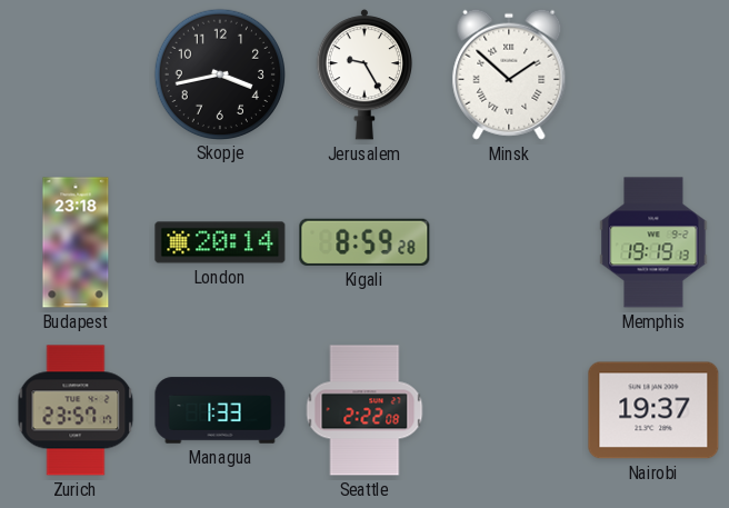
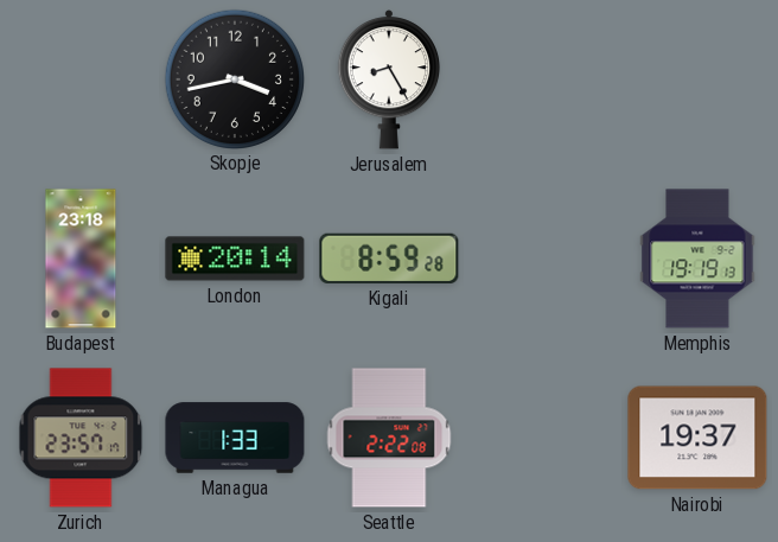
Jerusalem: 9:25 -> 8:25
Minsk: 1:52 -> none
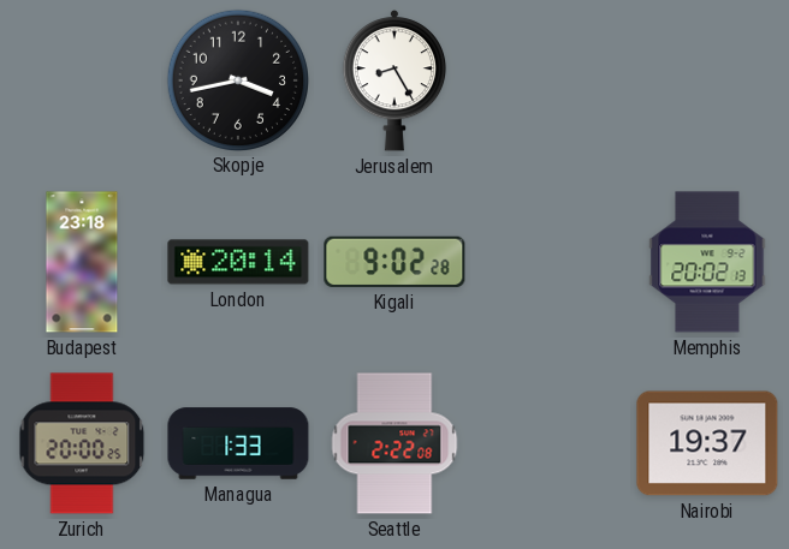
Kigali: 8:59 -> 9:02
Memphis: 19:19 -> 20:02
Zurich: 23:57 -> 20:00
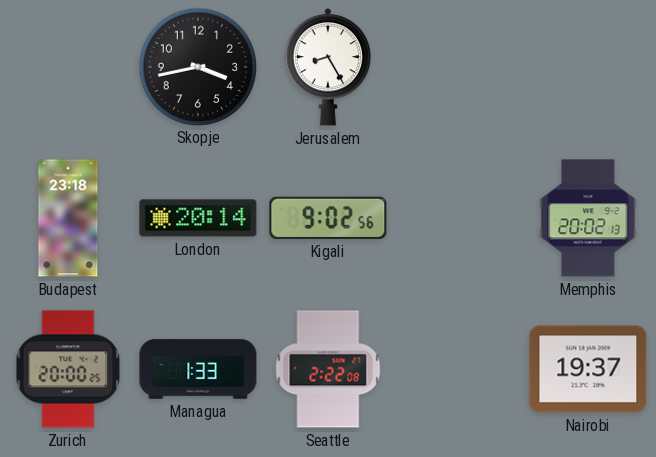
Kigali: 9:02:28 -> 9:02:56
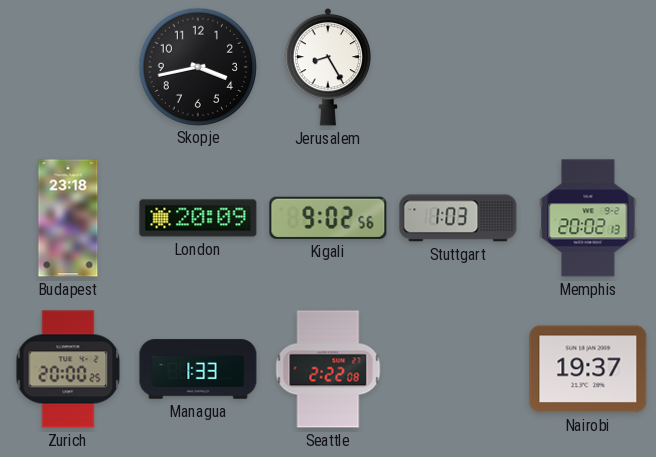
London: 20:14 -> 20:09
Stuttgart: none -> 1:03
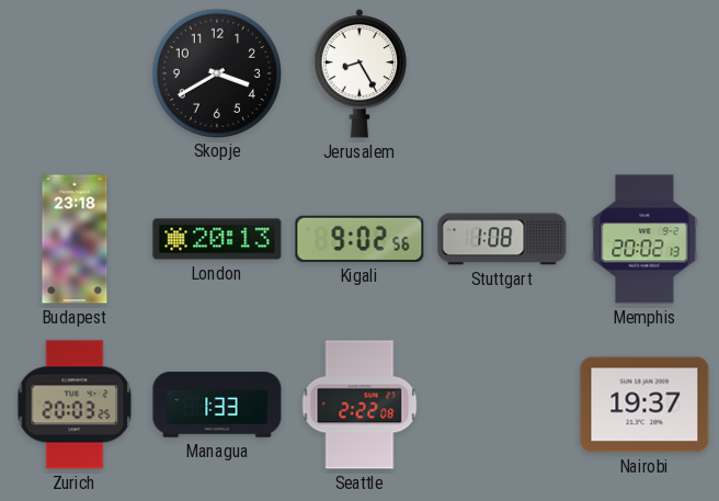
Skopje: 3:43 -> 3:40
London: 20:09 -> 20:13
Stuttgart: 1:03 -> 1:08
Zurich: 20:00 -> 20:03
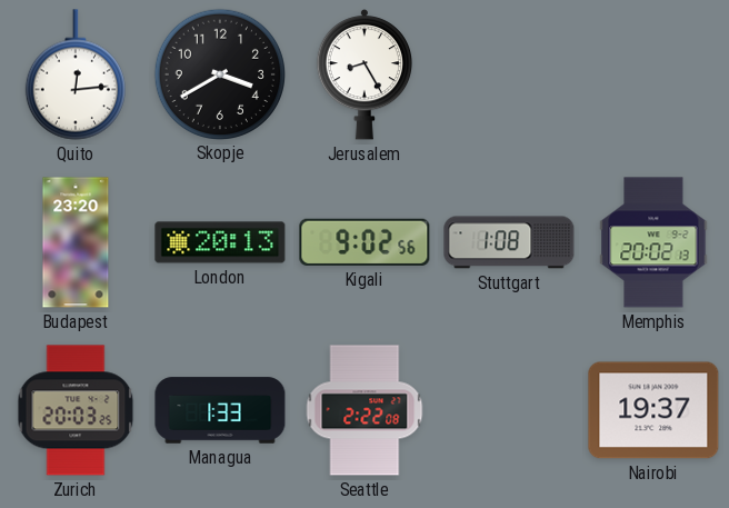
Quito: none -> 12:14
Budapest: 23:18 -> 23:20
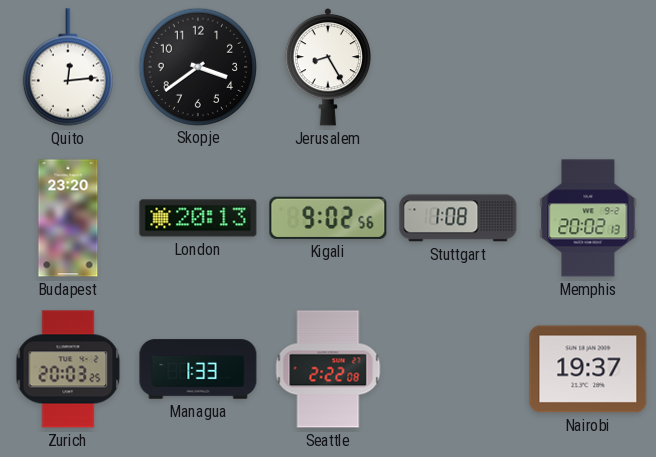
Skopje: 3:40 -> 3:39
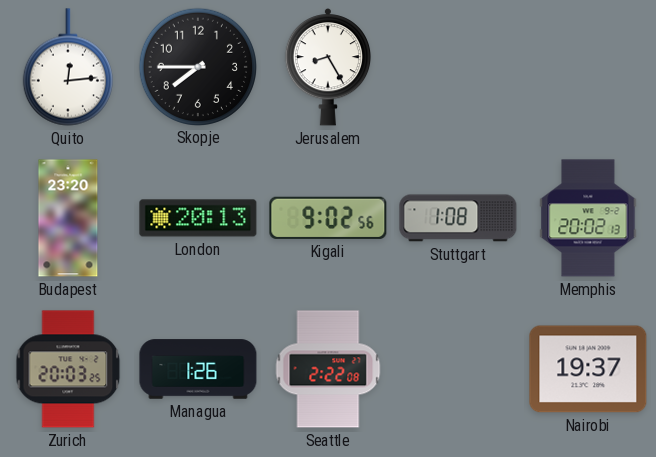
Skopje: 3:39 -> 7:45
Managua: 1:33 -> 1:26
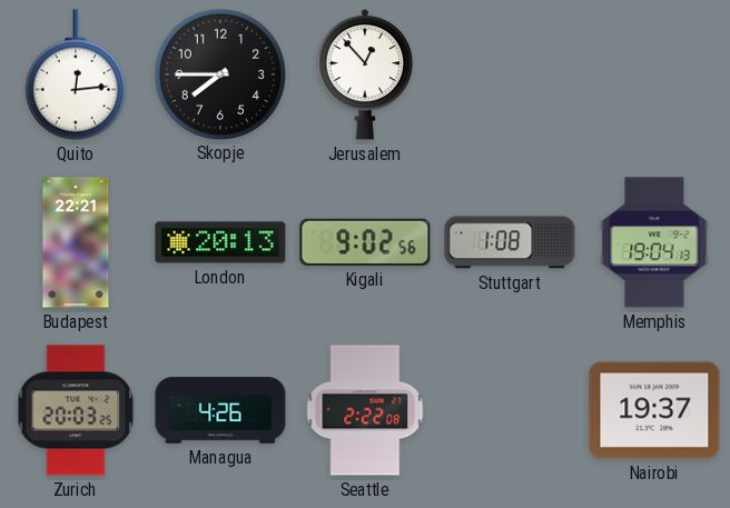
Jerusalem: 8:25 -> 12:53
Budapest: 23:20 -> 22:21
Memphis: 20:02 -> 19:04
Managua: 1:26 -> 4:26
